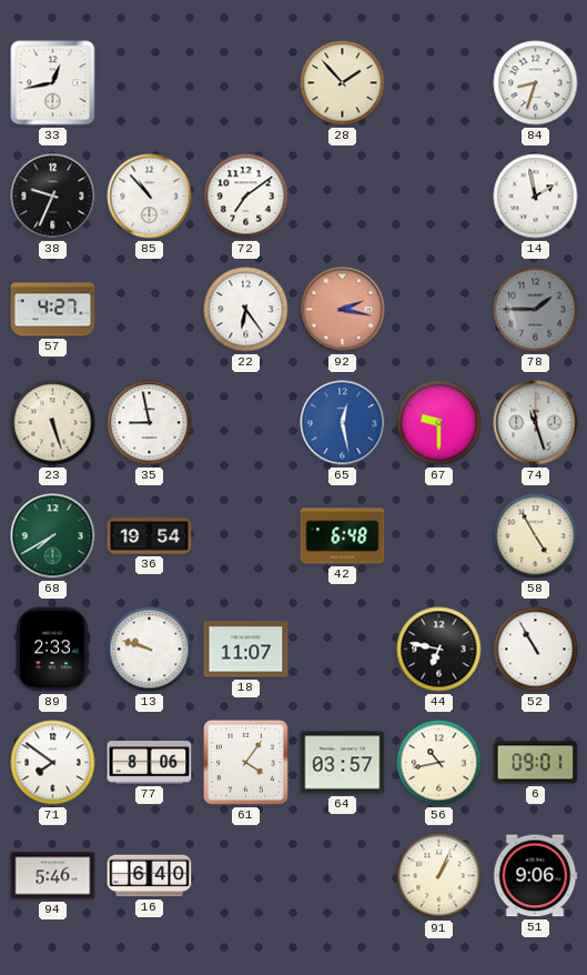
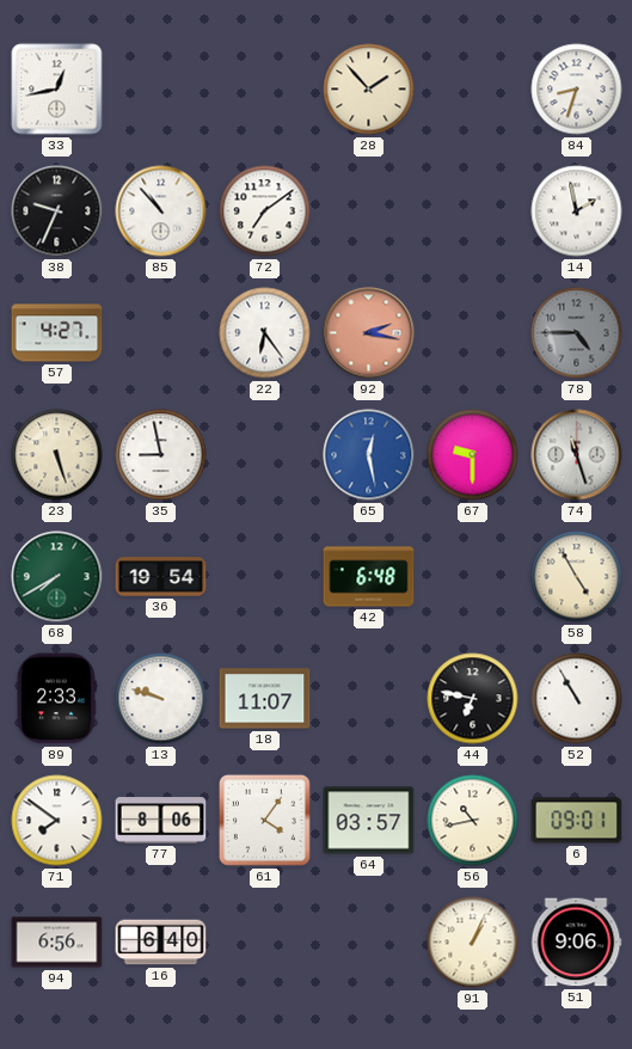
78: 1:45 -> 4:45
94: 5:46 -> 6:56
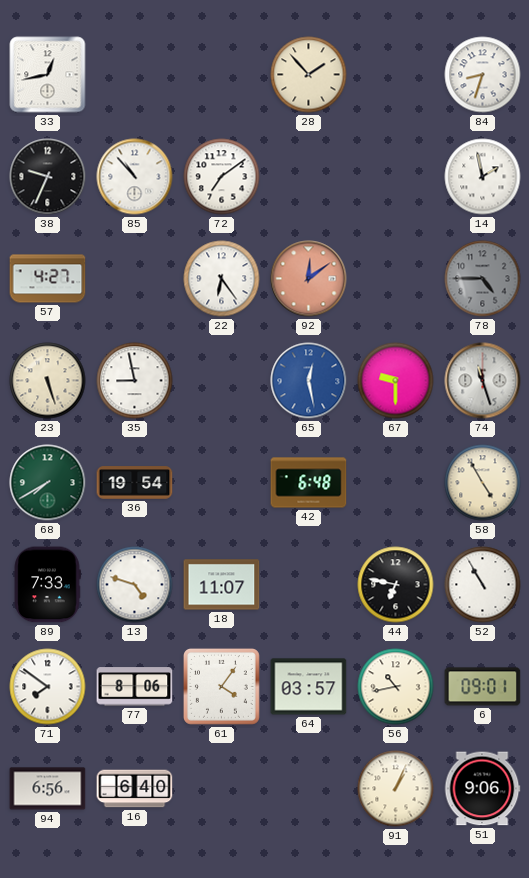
92: 2:17 -> 12:09
89: 2:33 -> 7:33
13: 9:48 -> 4:48
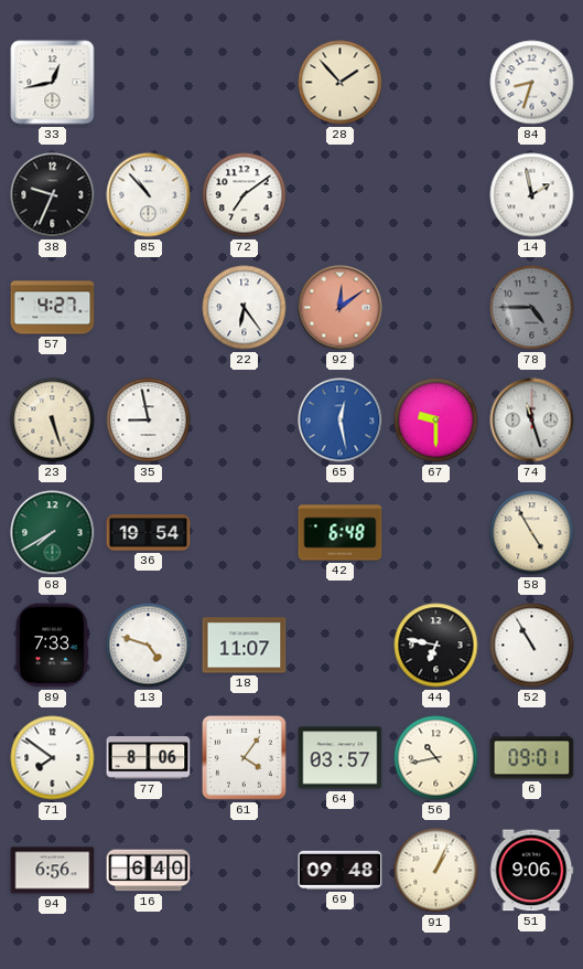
69: none -> 09:48
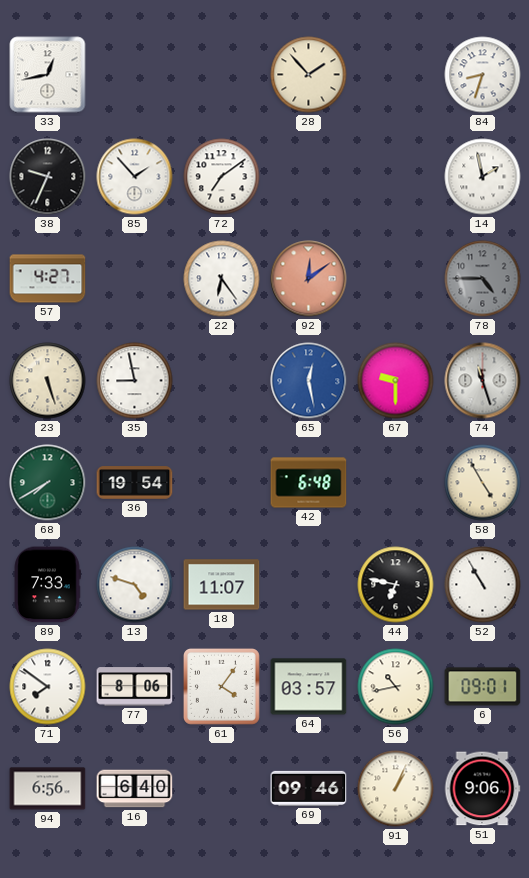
85: 10:53 -> 1:53
69: 09:48 -> 09:46
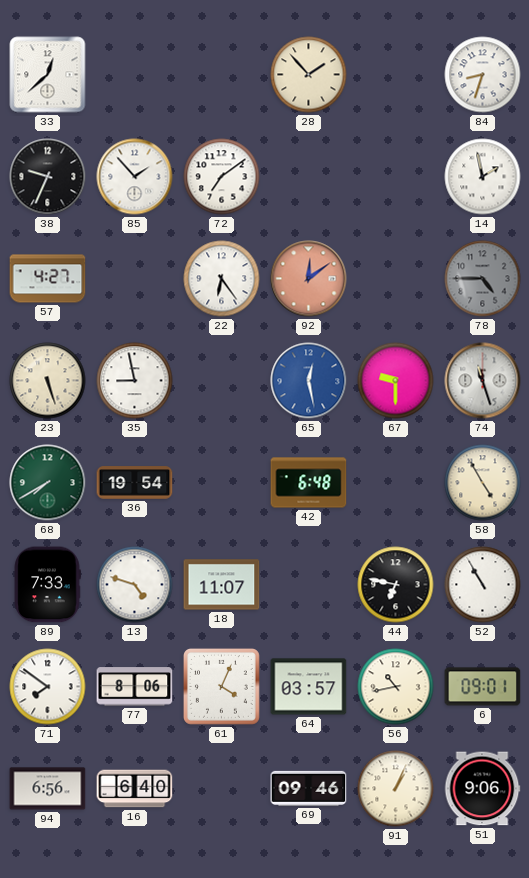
33: 12:43 -> 12:38
61: 4:06 -> 4:04
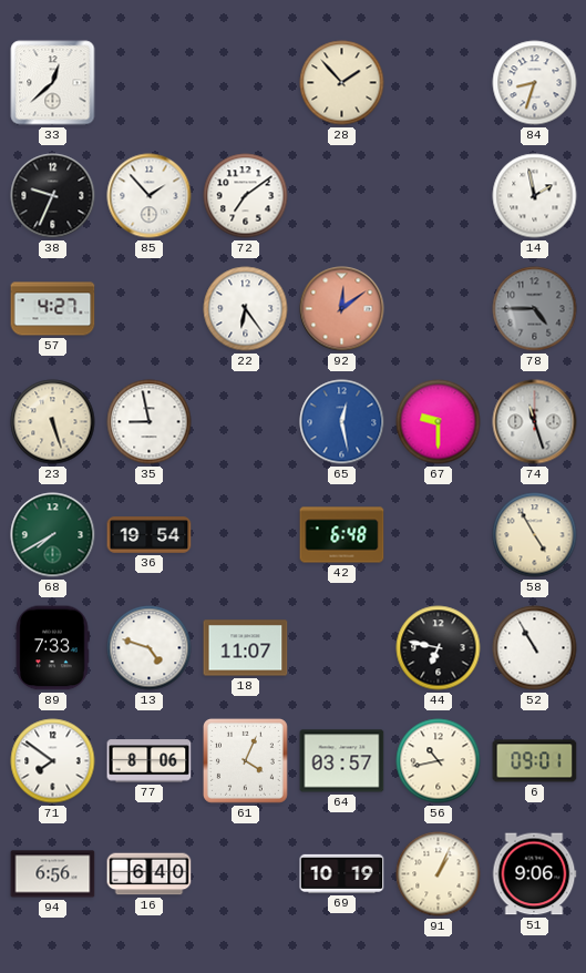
69: 09:46 -> 10:19
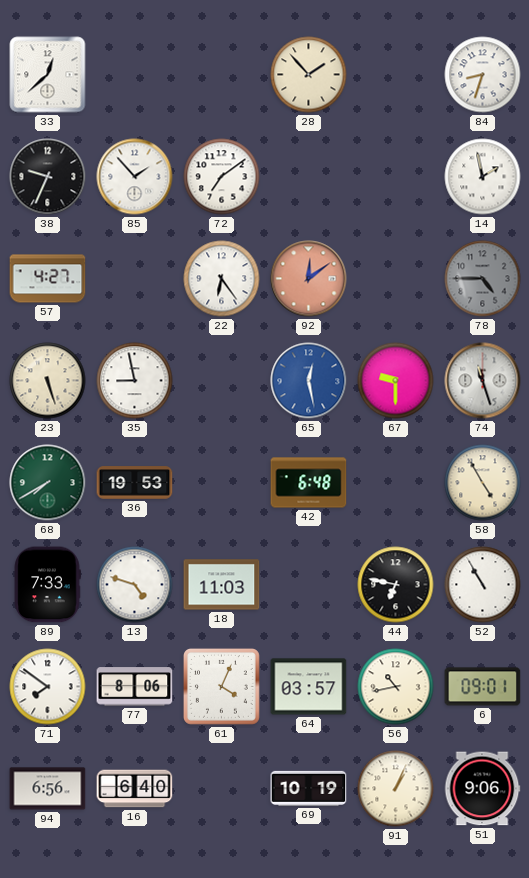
36: 19:54 -> 19:53
18: 11:07 -> 11:03
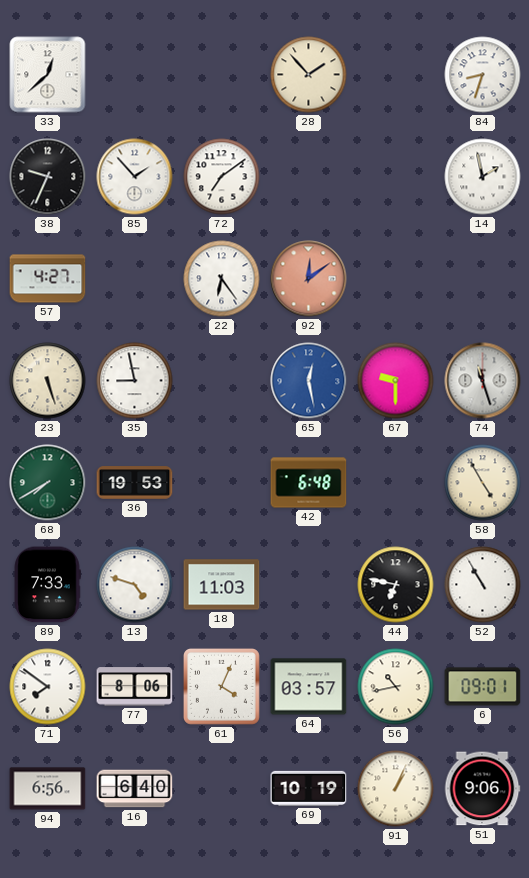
78: 4:45 -> none
